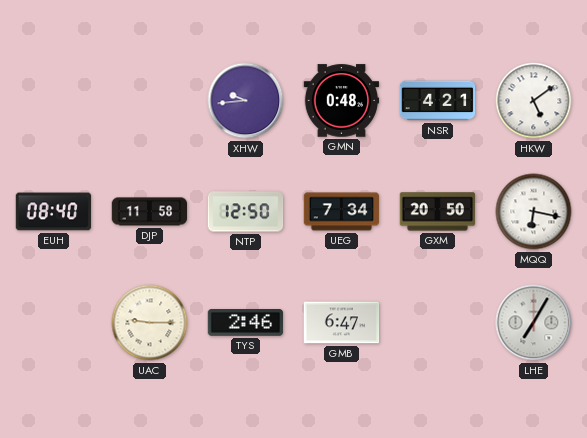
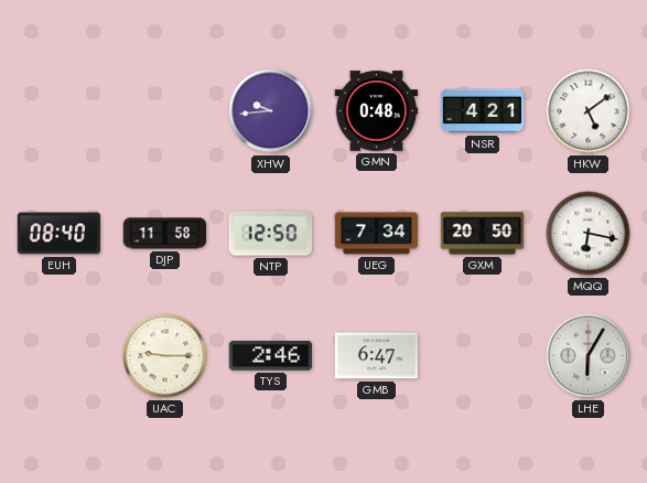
LHE: 7:05 -> 6:05
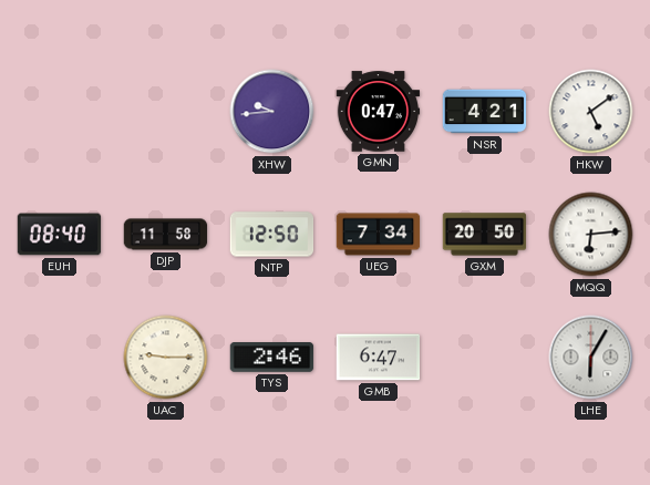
GMN: 0:48 -> 0:47
MQQ: 6:17 -> 6:14
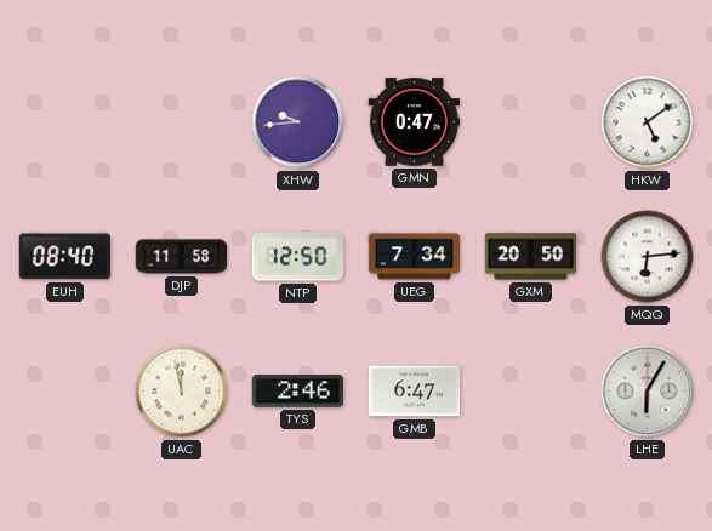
NSR: 4:21 -> none
UAC: 9:15 -> 11:58
